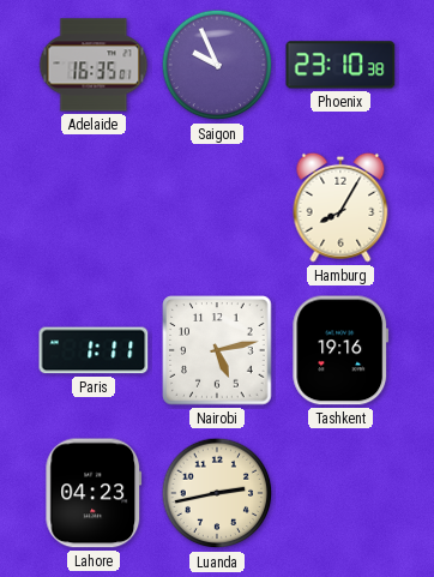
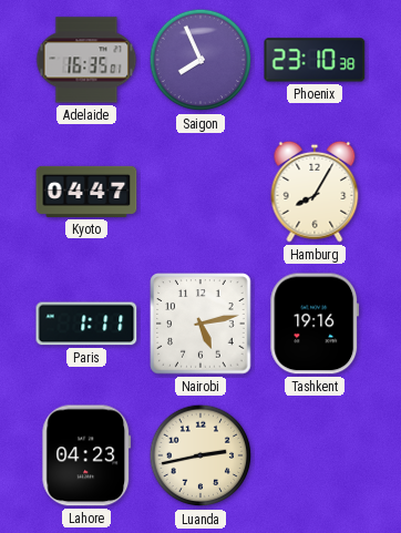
Saigon: 9:56 -> 7:56
Kyoto: none -> 04:47
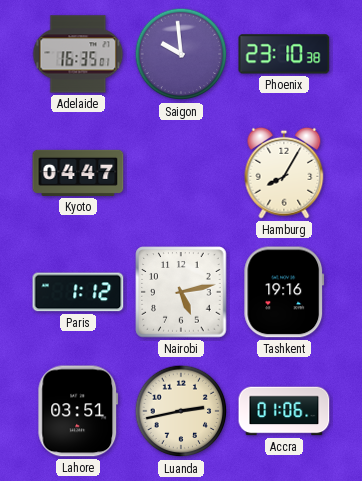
Saigon: 7:56 -> 9:59
Paris: 1:11 -> 1:12
Lahore: 04:23 -> 03:51
Accra: none -> 01:06
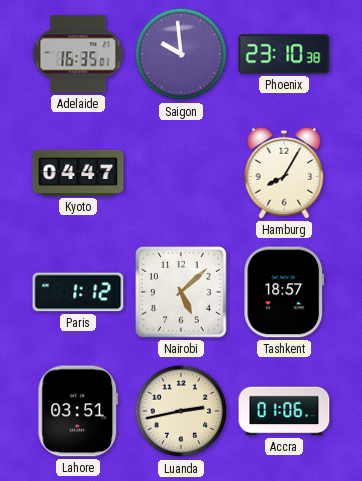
Nairobi: 5:13 -> 5:08
Tashkent: 19:16 -> 18:57
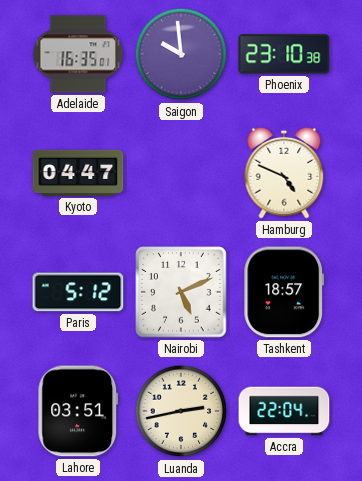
Hamburg: 8:05 -> 4:49
Paris: 1:12 -> 5:12
Nairobi: 5:08 -> 5:11
Accra: 01:06 -> 22:04
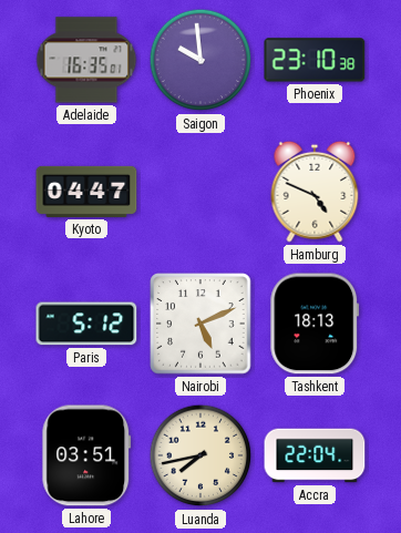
Tashkent: 18:57 -> 18:13
Luanda: 2:43 -> 7:43
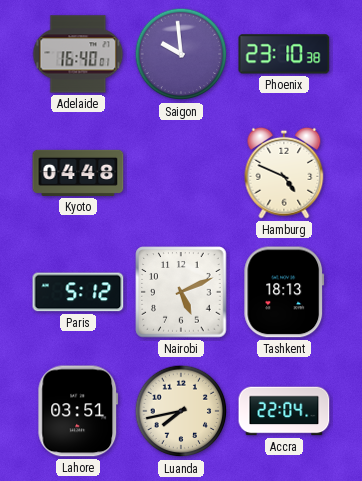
Adelaide: 16:35 -> 16:40
Kyoto: 04:47 -> 04:48
